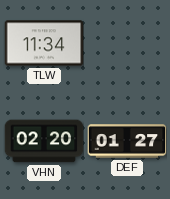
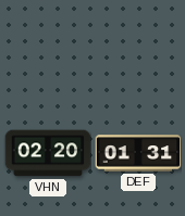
TLW: 11:34 -> none
DEF: 01:27 -> 01:31
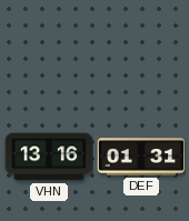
VHN: 02:20 -> 13:16
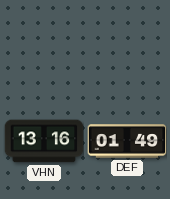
DEF: 01:31 -> 01:49
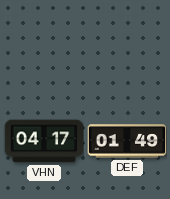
VHN: 13:16 -> 04:17
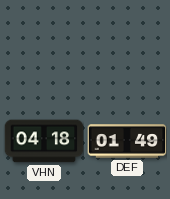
VHN: 04:17 -> 04:18
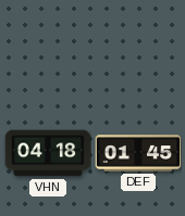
DEF: 01:49 -> 01:45
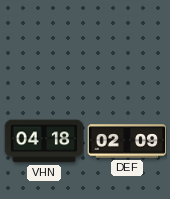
DEF: 01:45 -> 02:09
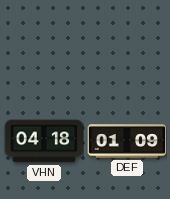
DEF: 02:09 -> 01:09
